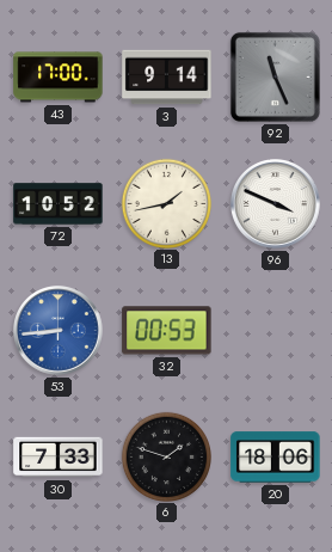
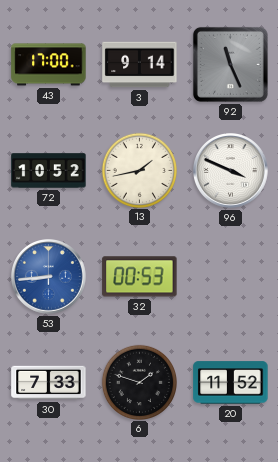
20: 18:06 -> 11:52
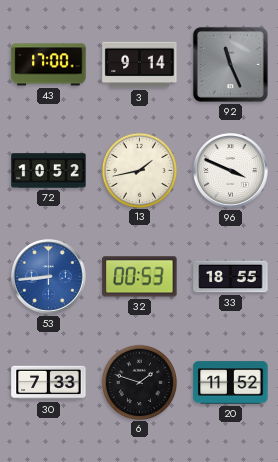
33: none -> 18:55
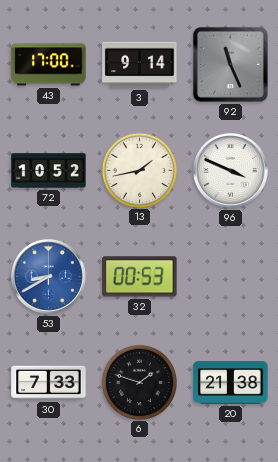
53: 8:44 -> 8:40
33: 18:55 -> none
20: 11:52 -> 21:38
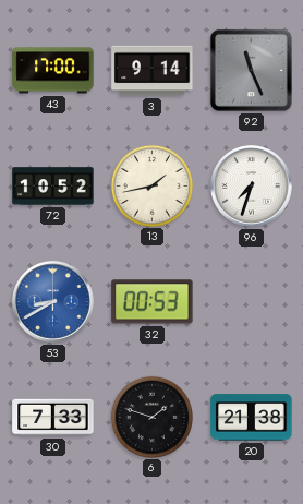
96: 3:49 -> 7:33
